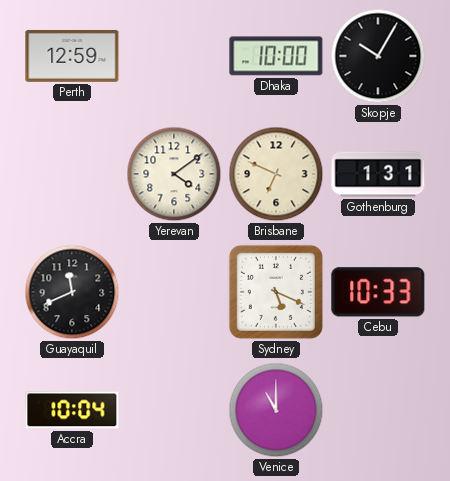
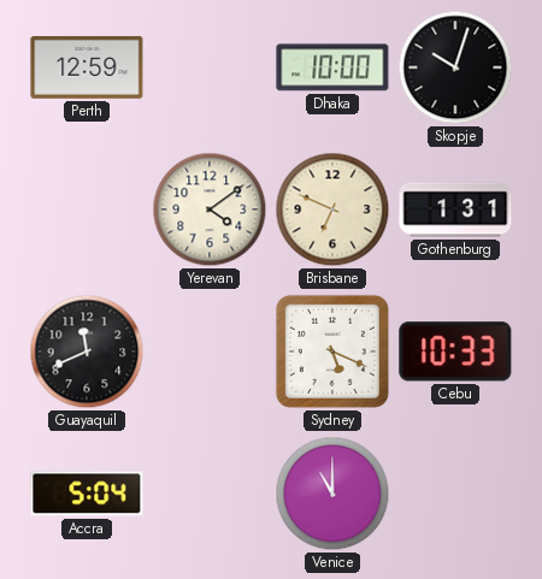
Skopje: 10:05 -> 10:03
Accra: 10:04 -> 5:04
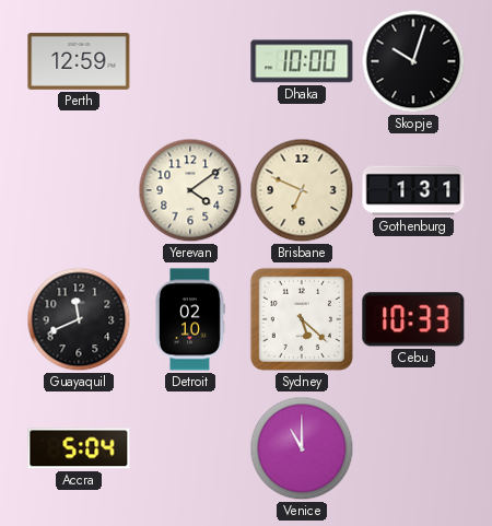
Detroit: none -> 02:10
Sydney: 5:19 -> 5:22
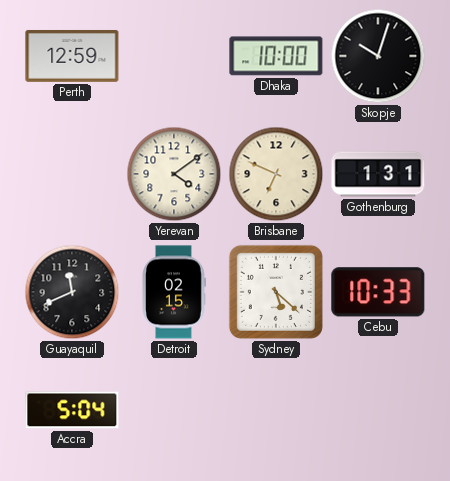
Detroit: 02:10 -> 02:15
Venice: 11:00 -> none
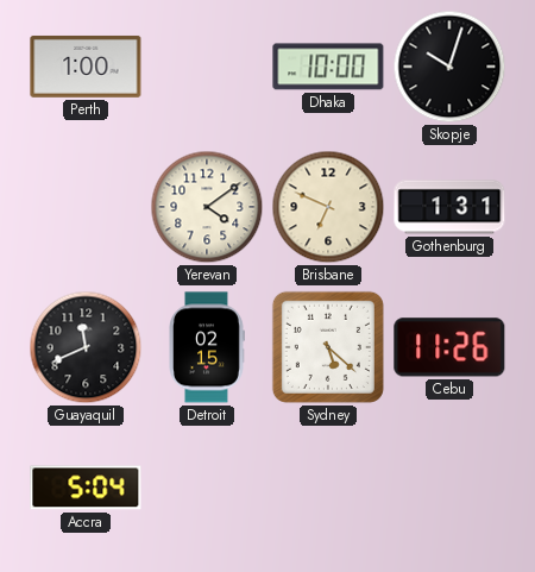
Perth: 12:59 -> 1:00
Cebu: 10:33 -> 11:26
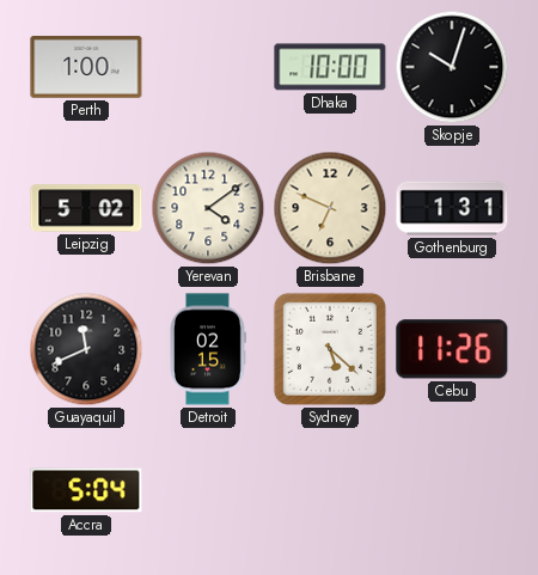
Leipzig: none -> 5:02
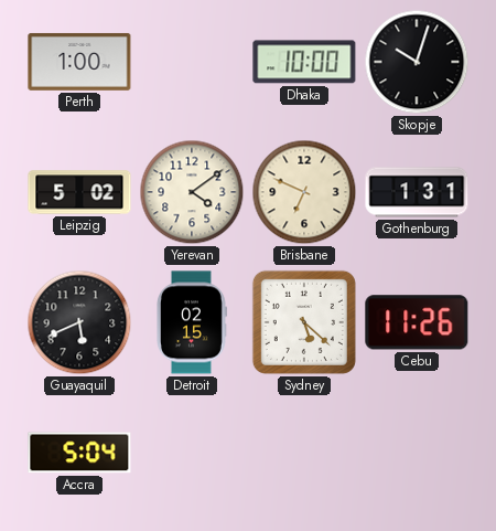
Guayaquil: 11:41 -> 5:41
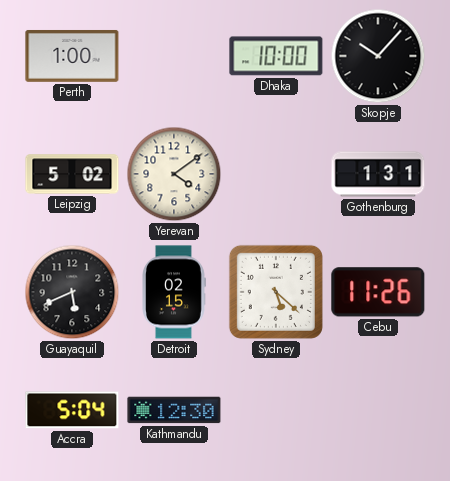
Skopje: 10:03 -> 10:07
Brisbane: 6:49 -> none
Kathmandu: none -> 12:30
